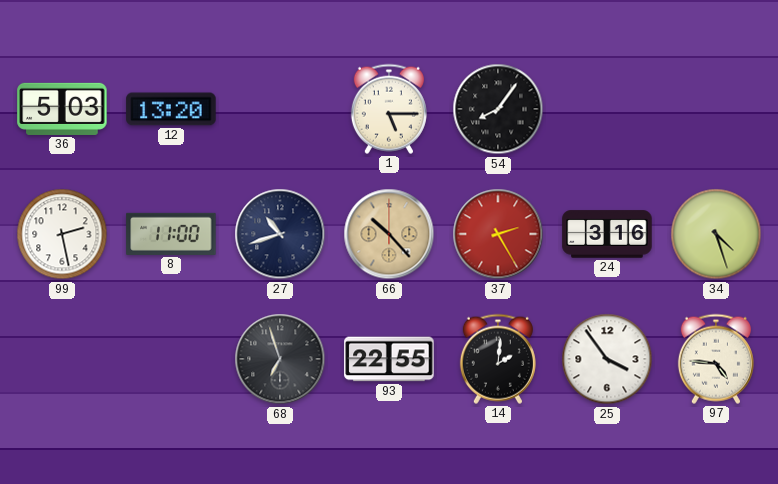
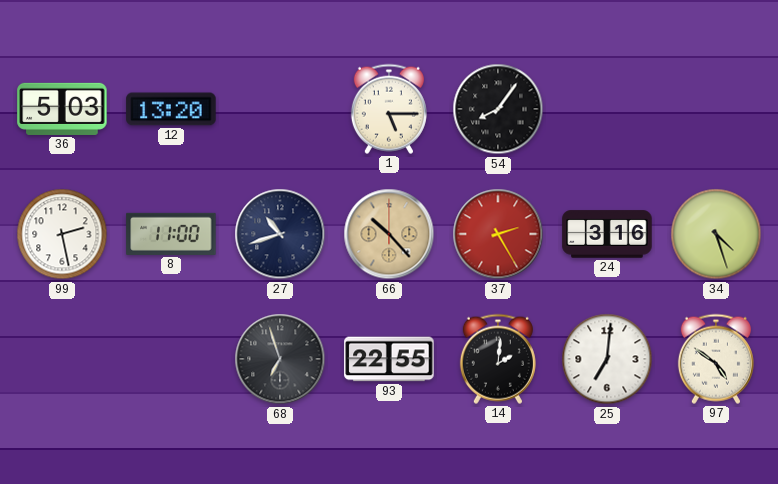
25: 3:54 -> 7:01
97: 4:46 -> 4:51
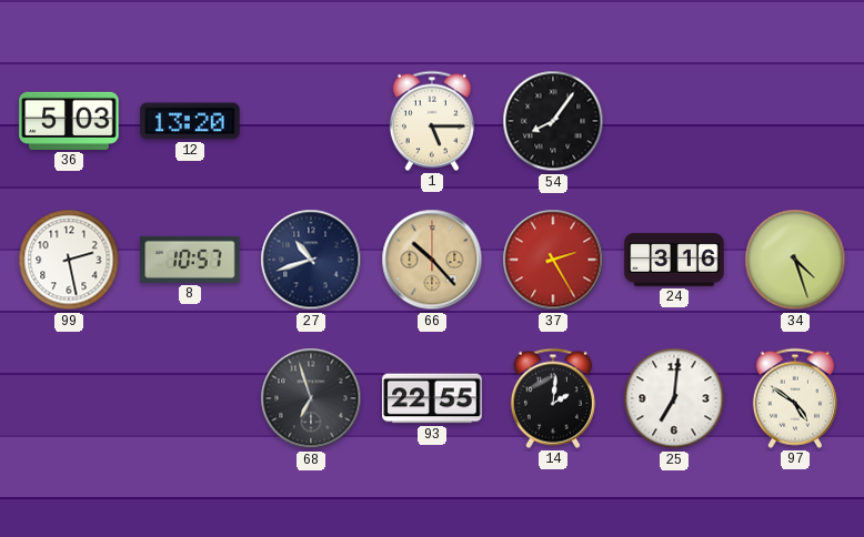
8: 11:00 -> 10:57
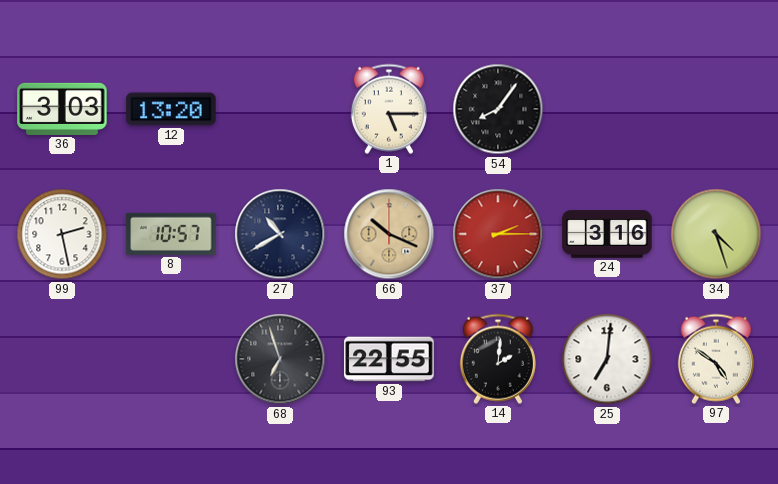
36: 5:03 -> 3:03
27: 10:42 -> 10:40
66: 10:23 -> 10:19
37: 2:25 -> 2:15
